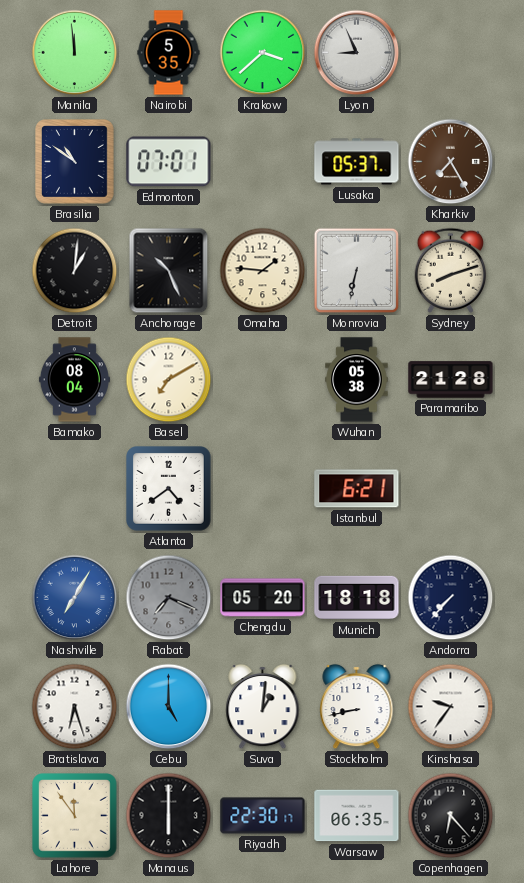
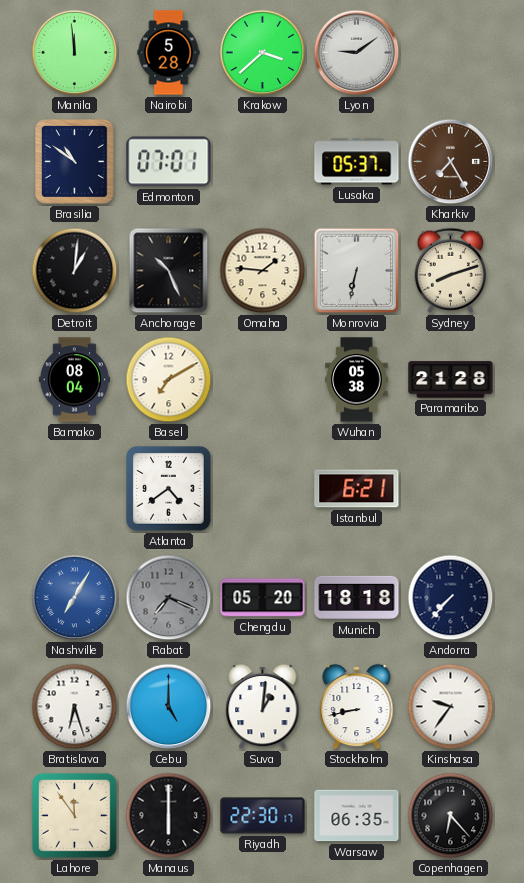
Nairobi: 5:35 -> 5:28
Lyon: 8:56 -> 9:09
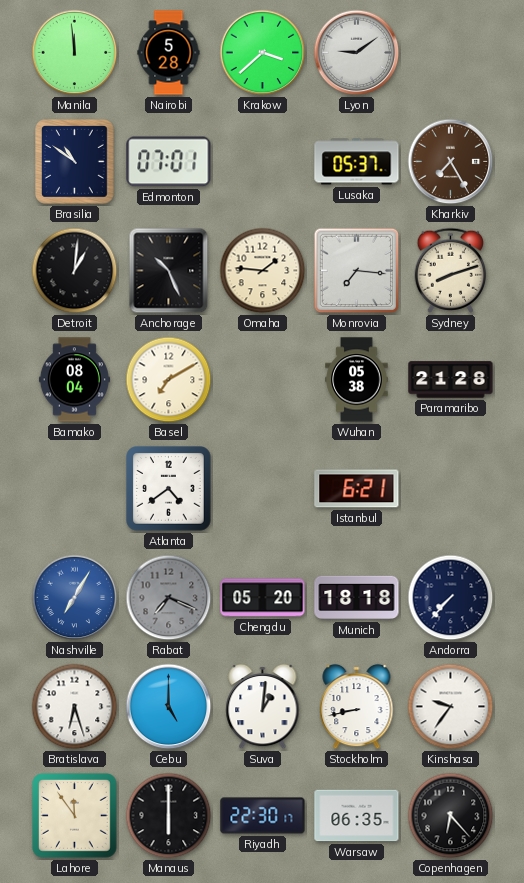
Monrovia: 6:32 -> 7:16
